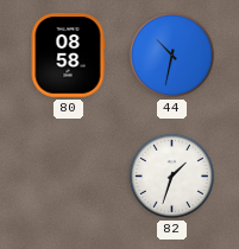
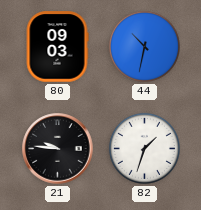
80: 08:58 -> 09:03
21: none -> 9:46
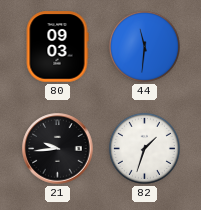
44: 10:32 -> 11:31
21: 9:46 -> 9:44
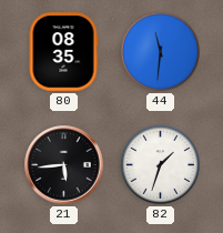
80: 09:03 -> 08:35
21: 9:44 -> 5:44
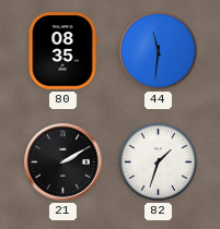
21: 5:44 -> 2:10
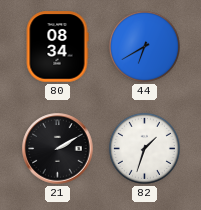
80: 08:35 -> 08:34
44: 11:31 -> 6:40
